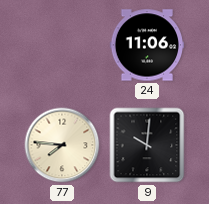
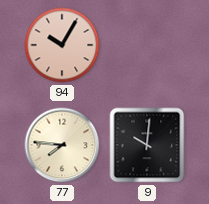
94: none -> 10:05
24: 11:06 -> none
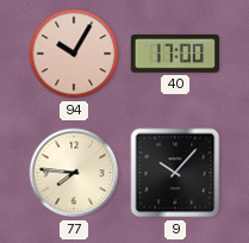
40: none -> 17:00
9: 10:01 -> 10:07
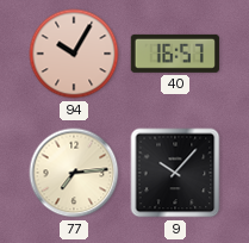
40: 17:00 -> 16:57
77: 7:46 -> 7:14
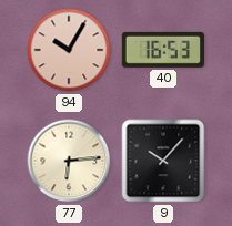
40: 16:57 -> 16:53
77: 7:14 -> 6:14
